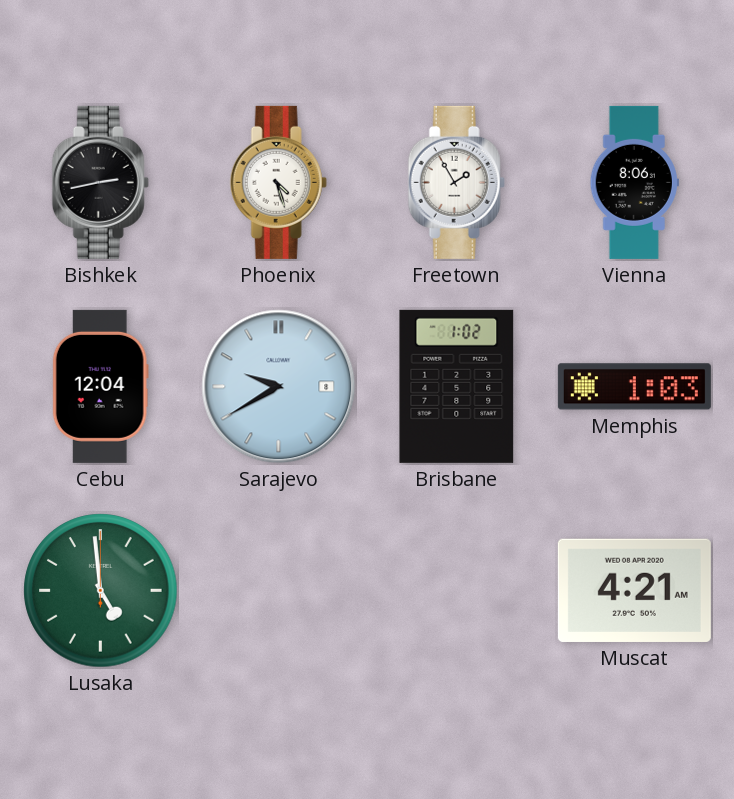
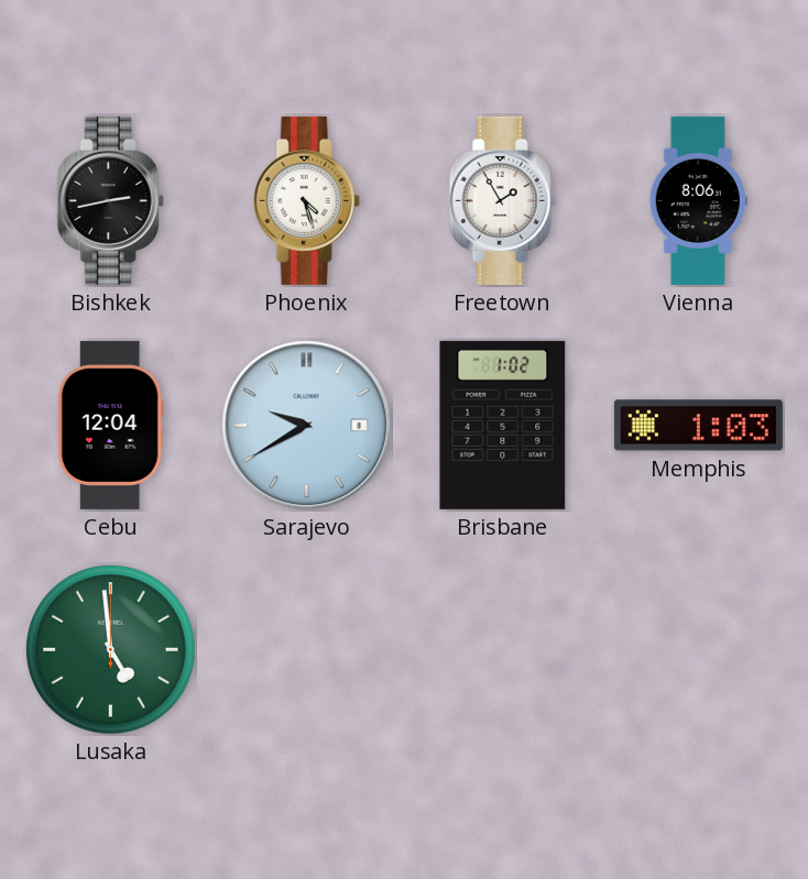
Muscat: 4:21 -> none
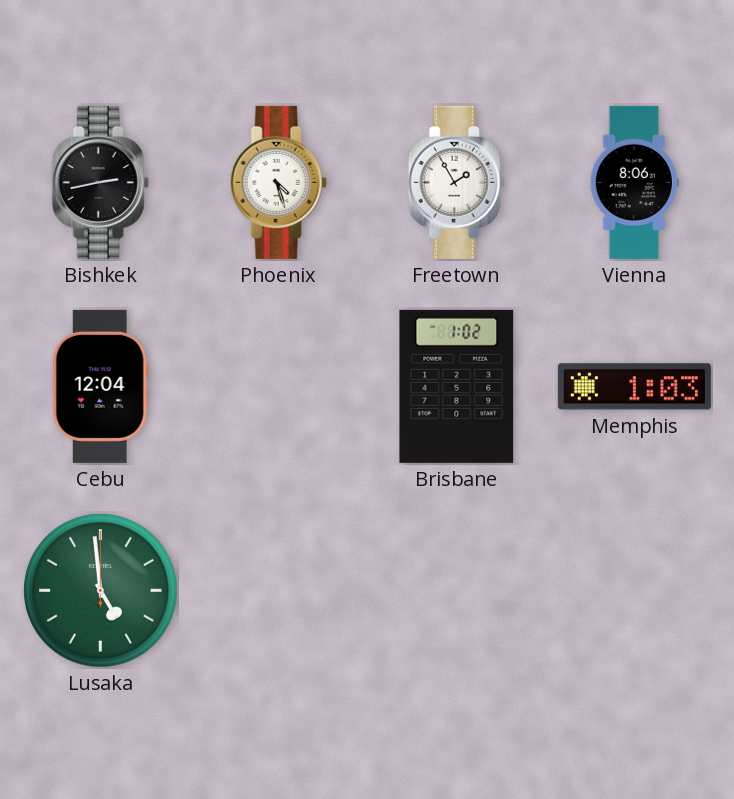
Sarajevo: 9:40 -> none
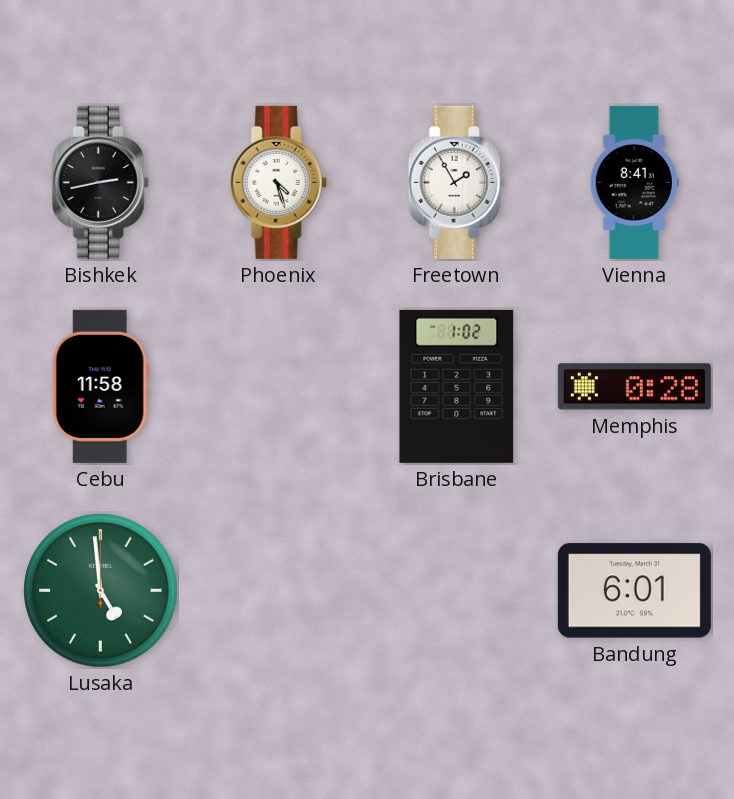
Vienna: 8:06 -> 8:41
Cebu: 12:04 -> 11:58
Memphis: 1:03 -> 0:28
Bandung: none -> 6:01
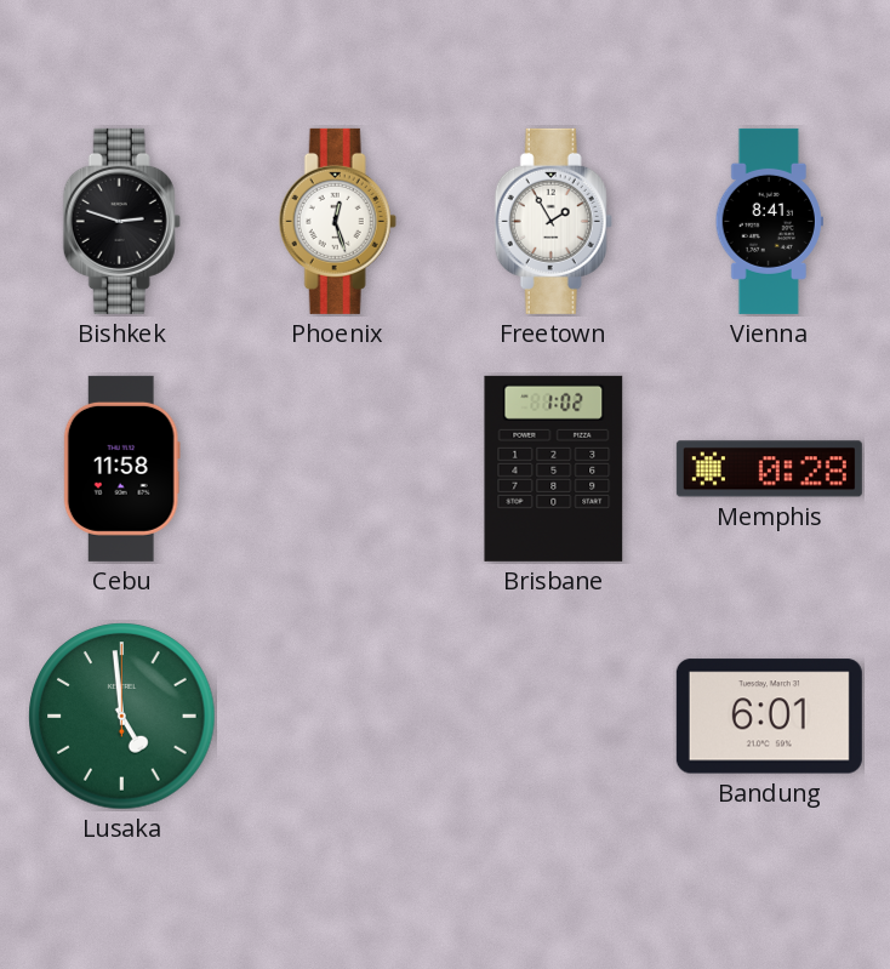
Bishkek: 2:43 -> 2:48
Phoenix: 4:27 -> 12:27
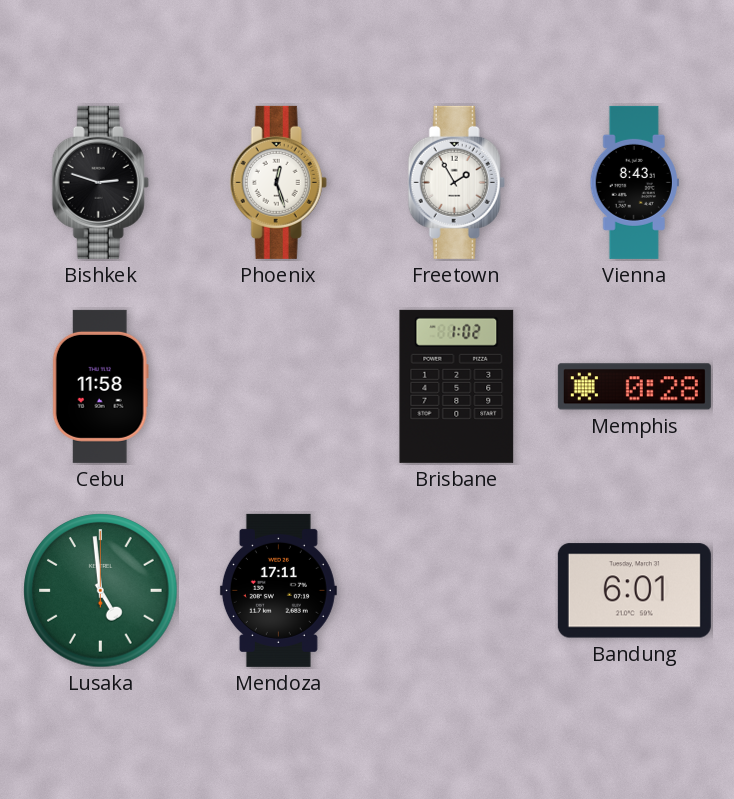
Vienna: 8:41 -> 8:43
Mendoza: none -> 17:11
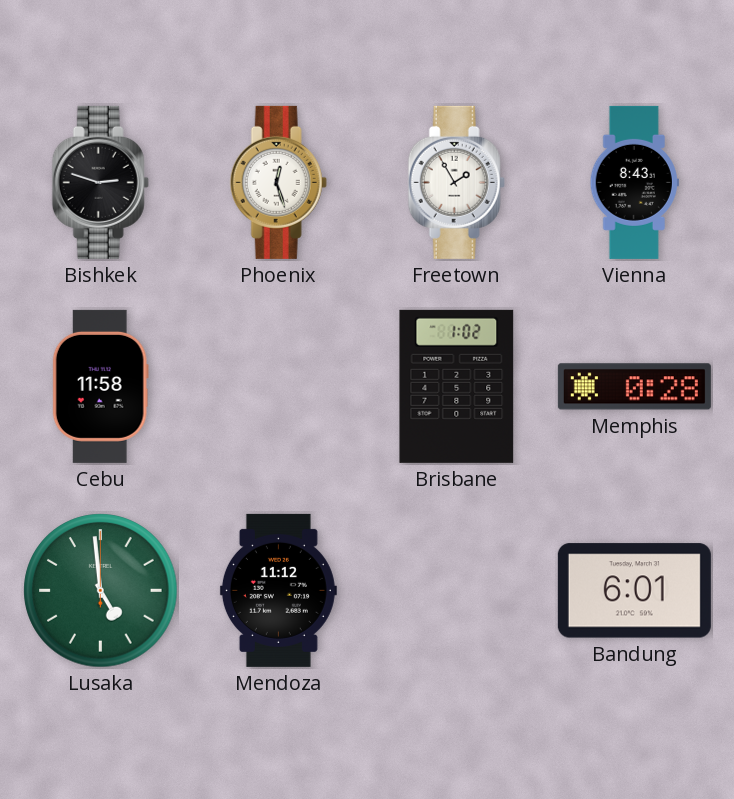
Mendoza: 17:11 -> 11:12
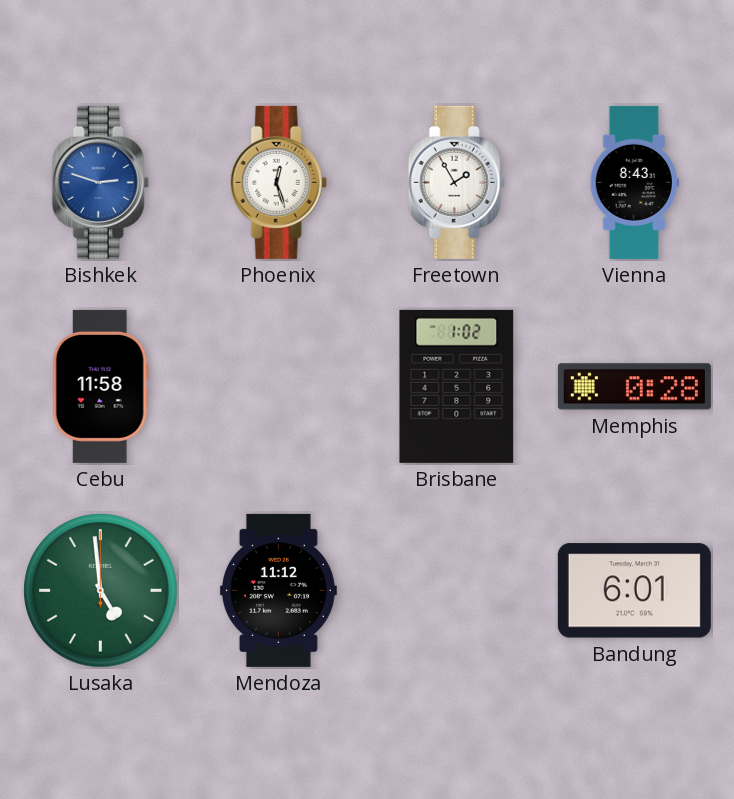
Bishkek dial: black -> blue
